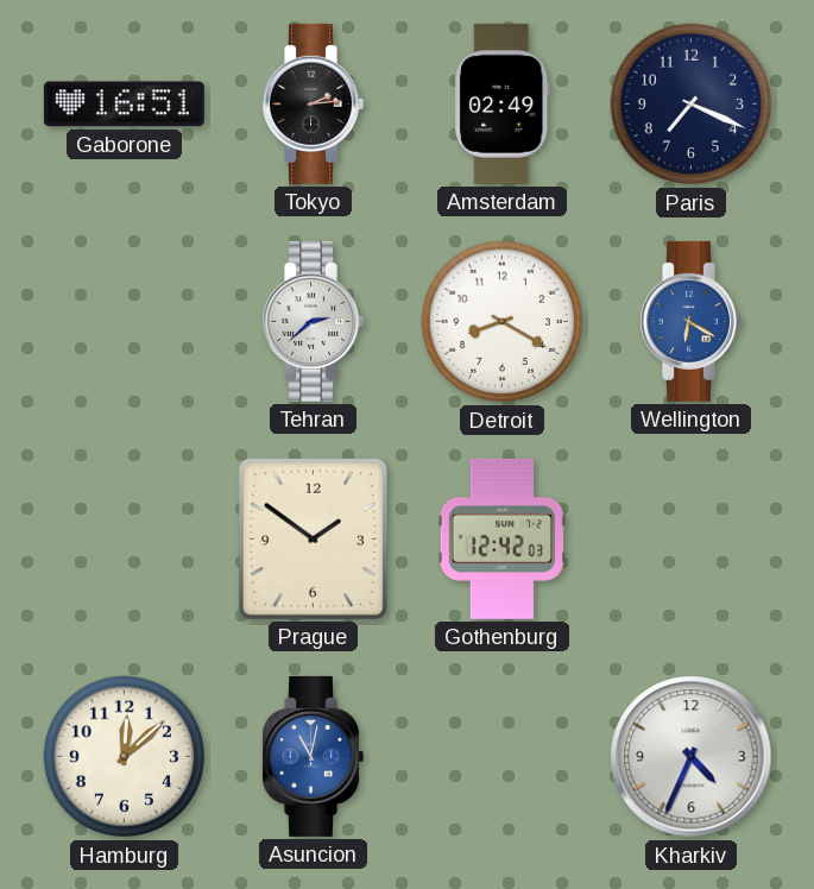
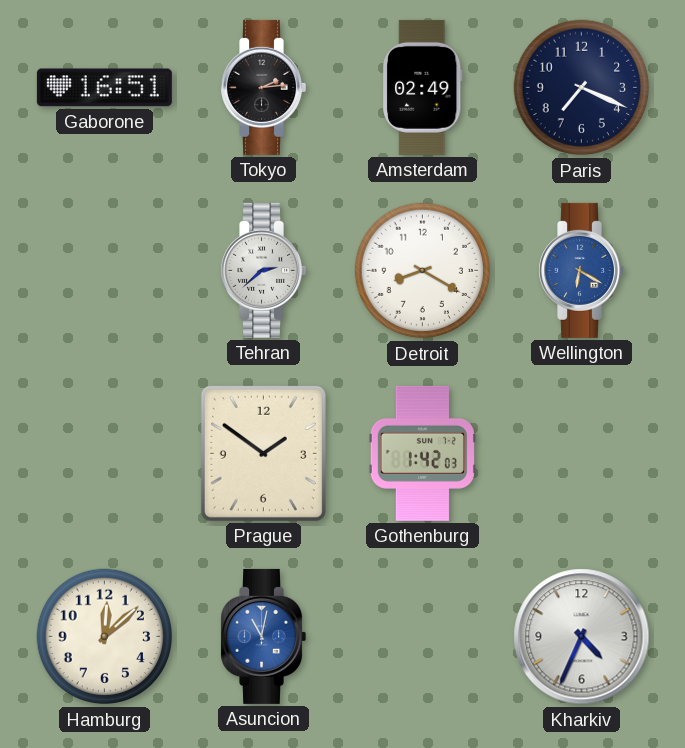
Gothenburg: 12:42 -> 1:42
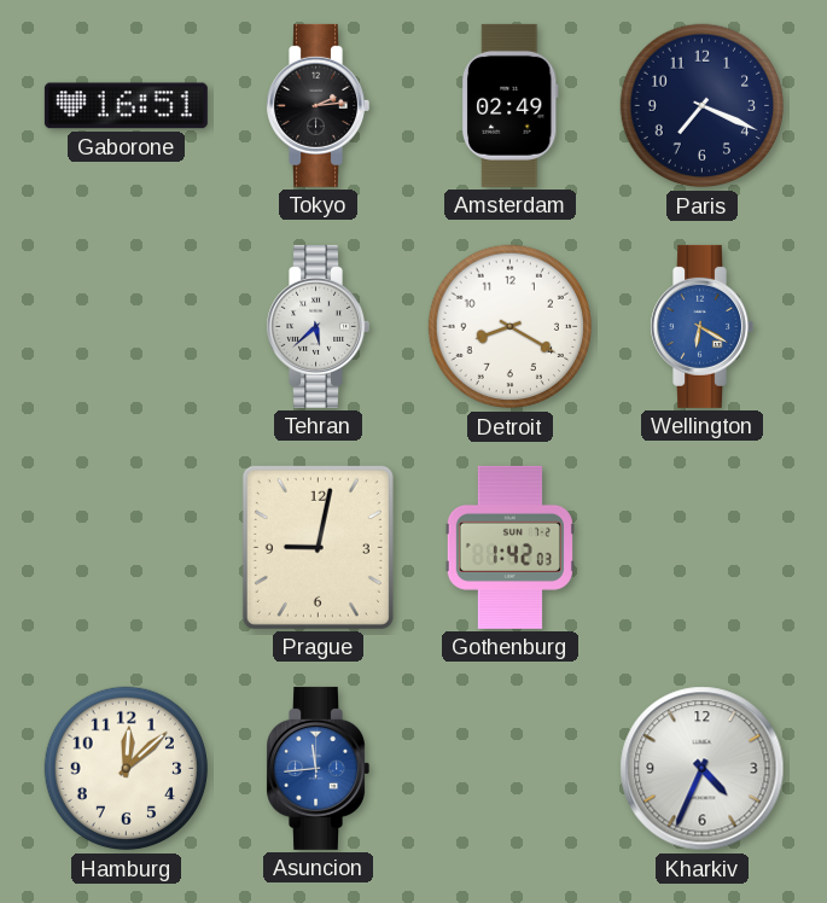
Tehran: 2:38 -> 5:38
Prague: 1:51 -> 9:02
Asuncion: 11:02 -> 11:44
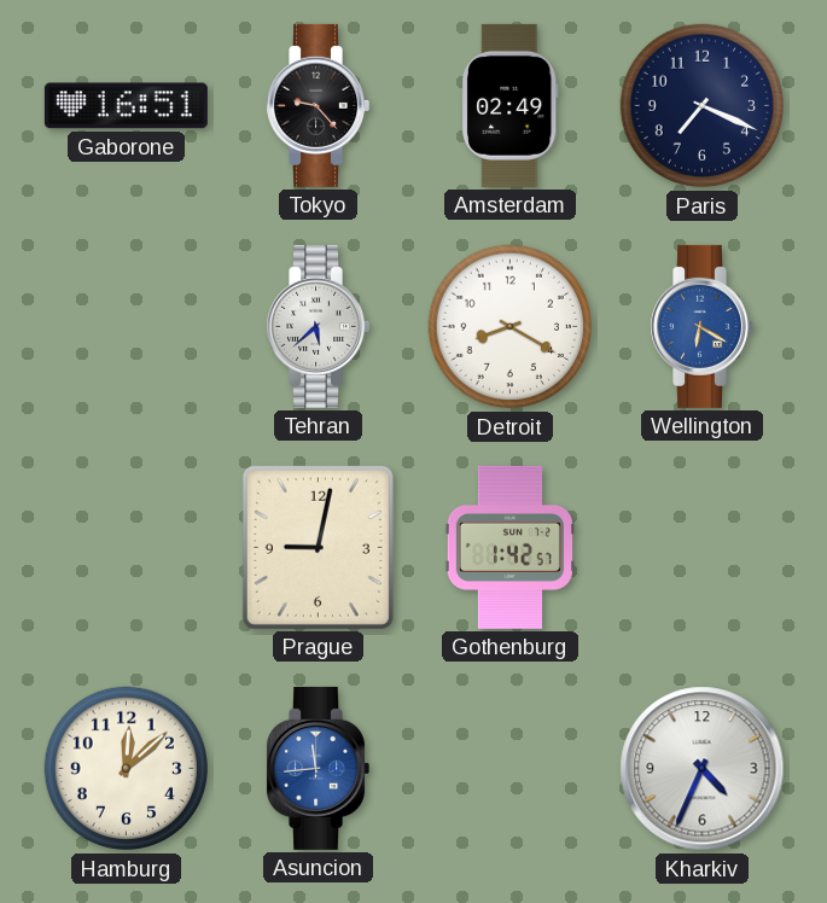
Tokyo: 2:14 -> 9:23
Gothenburg: 1:42:03 -> 1:42:57
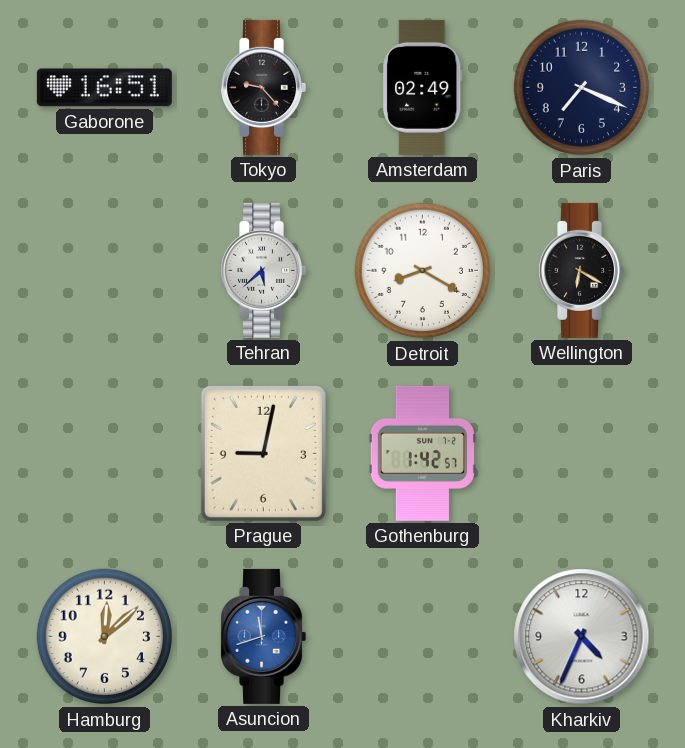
Wellington dial: blue -> black
Asuncion: 11:44 -> 11:42
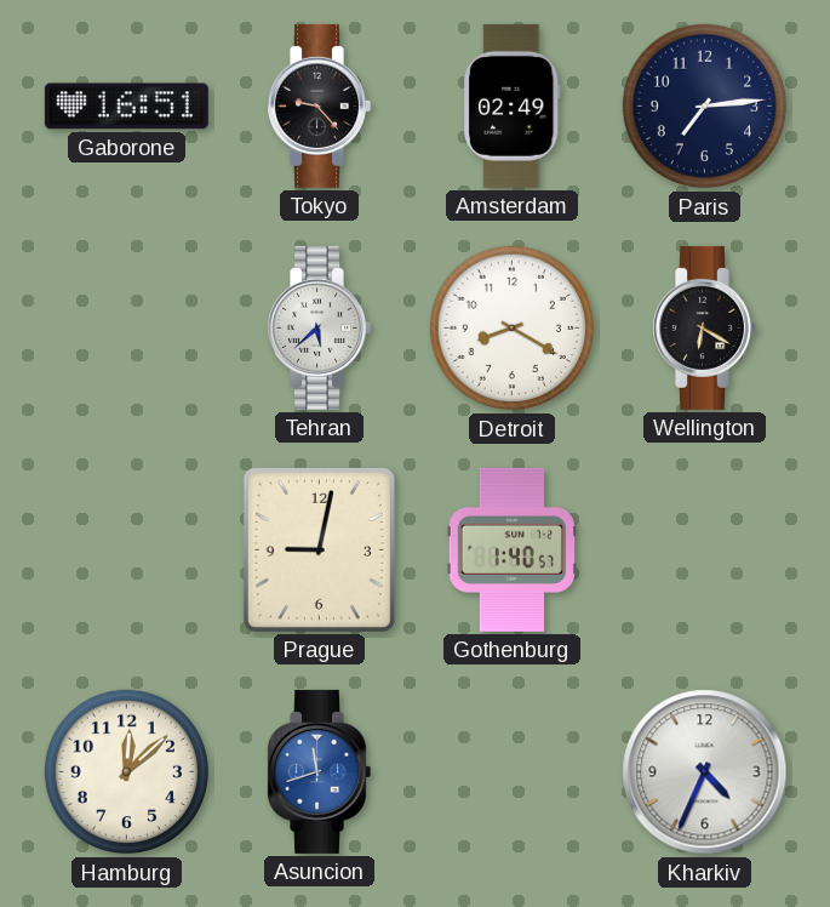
Paris: 7:19 -> 7:14
Gothenburg: 1:42 -> 1:40
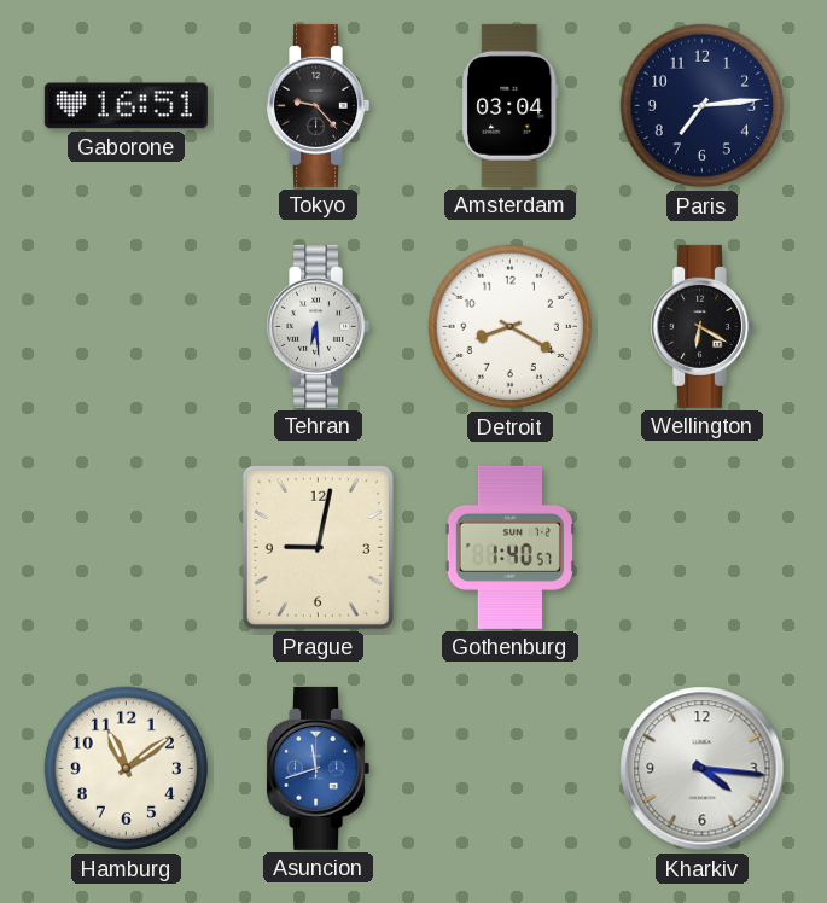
Amsterdam: 02:49 -> 03:04
Tehran: 5:38 -> 6:29
Hamburg: 12:08 -> 11:09
Kharkiv: 4:34 -> 4:16
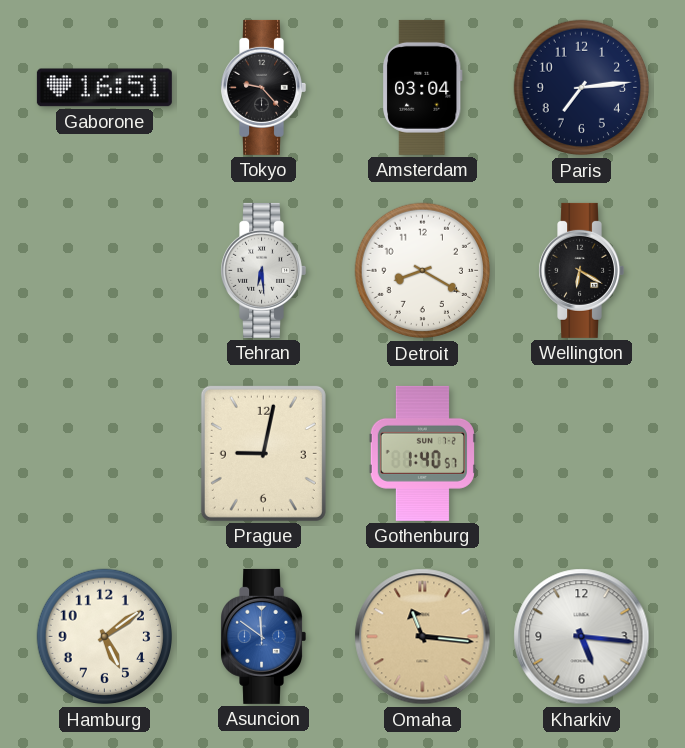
Hamburg: 11:09 -> 5:09
Asuncion: 11:42 -> 11:51
Omaha: none -> 11:16
Kharkiv: 4:16 -> 5:16
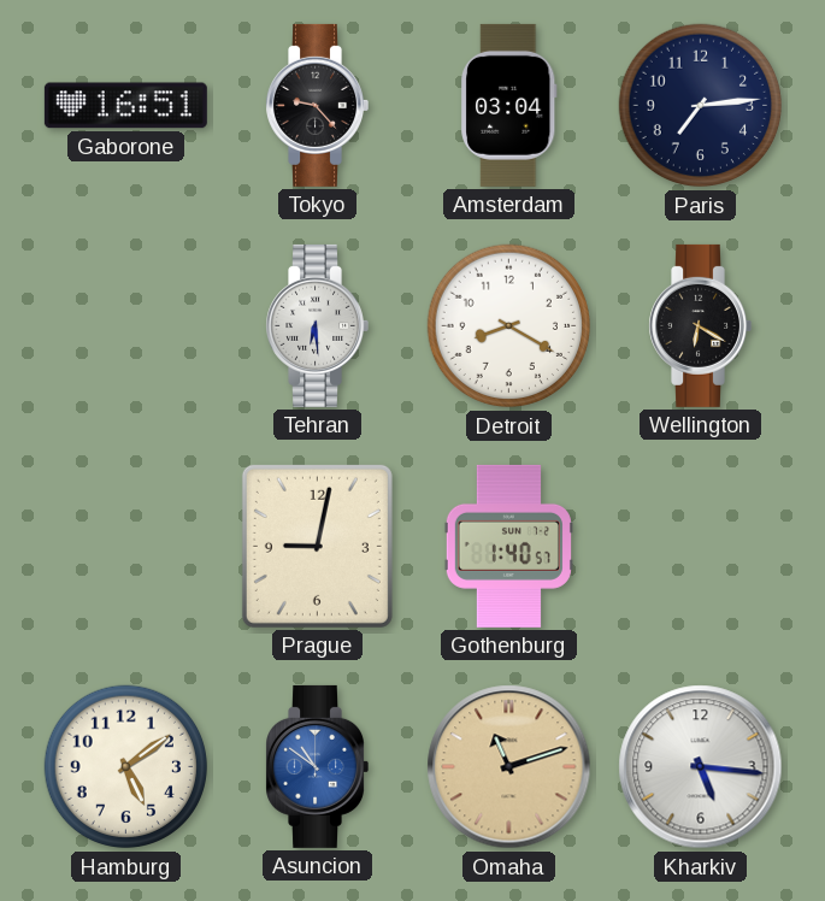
Asuncion: 11:51 -> 10:51
Omaha: 11:16 -> 11:12
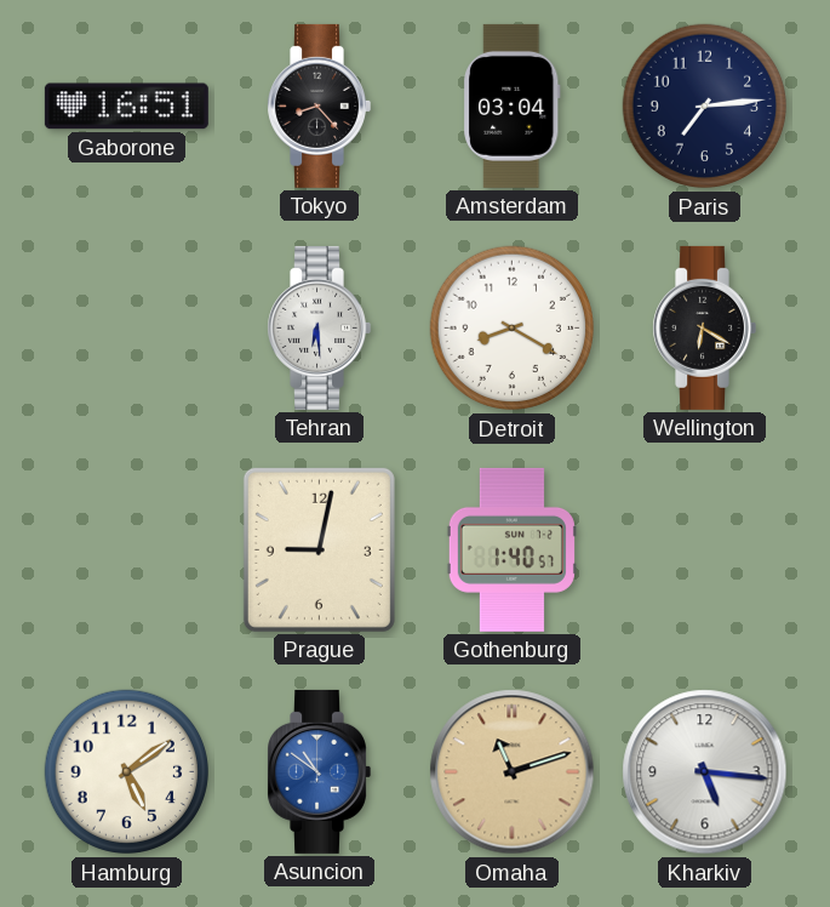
Tokyo: 9:23 -> 8:23
